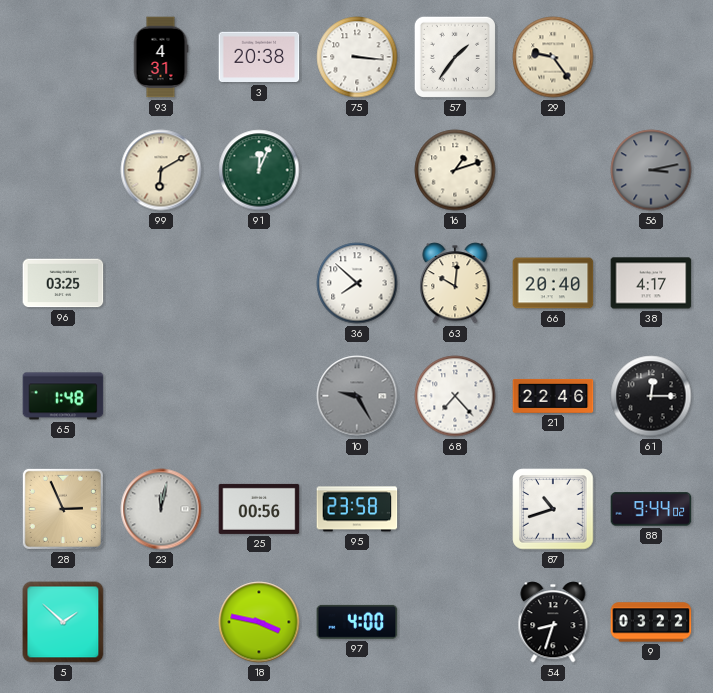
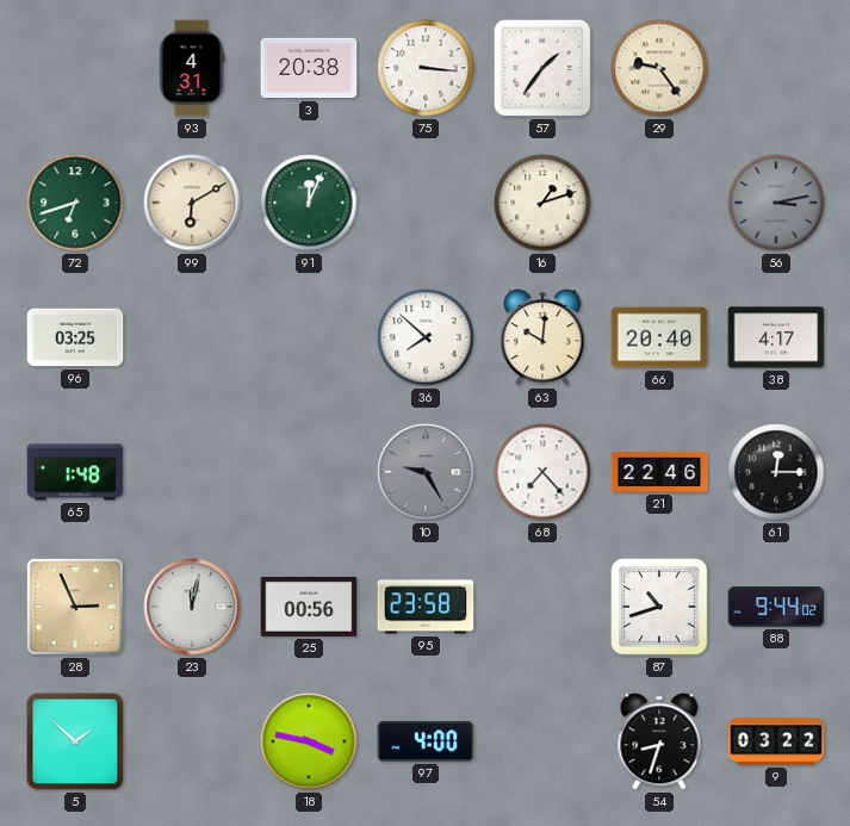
72: none -> 6:42
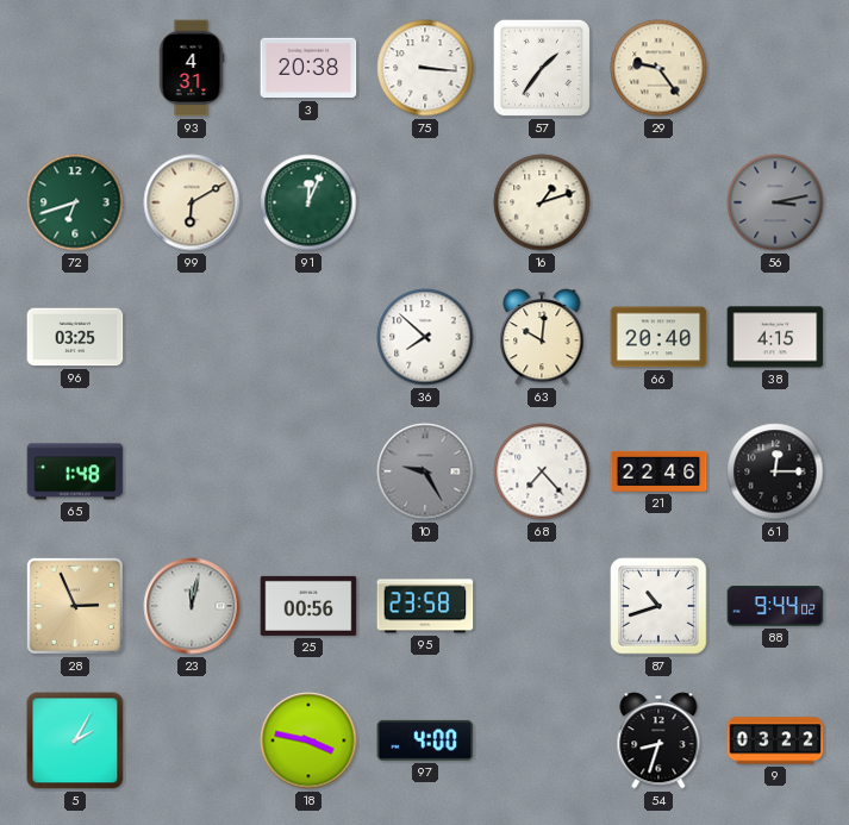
38: 4:17 -> 4:15
5: 1:52 -> 2:05
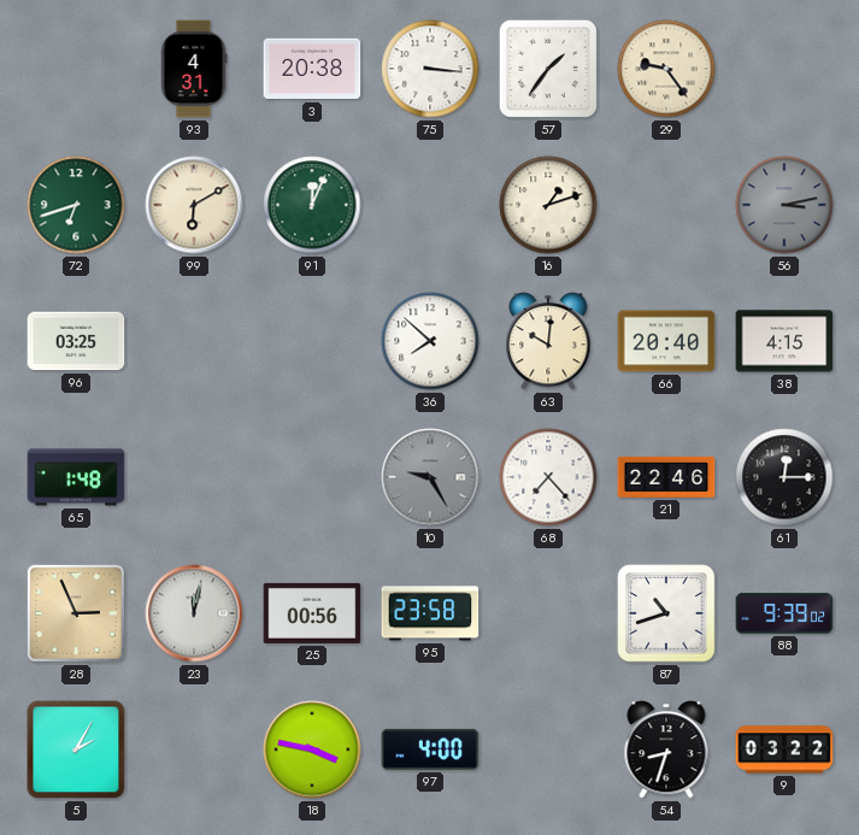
88: 9:44 -> 9:39
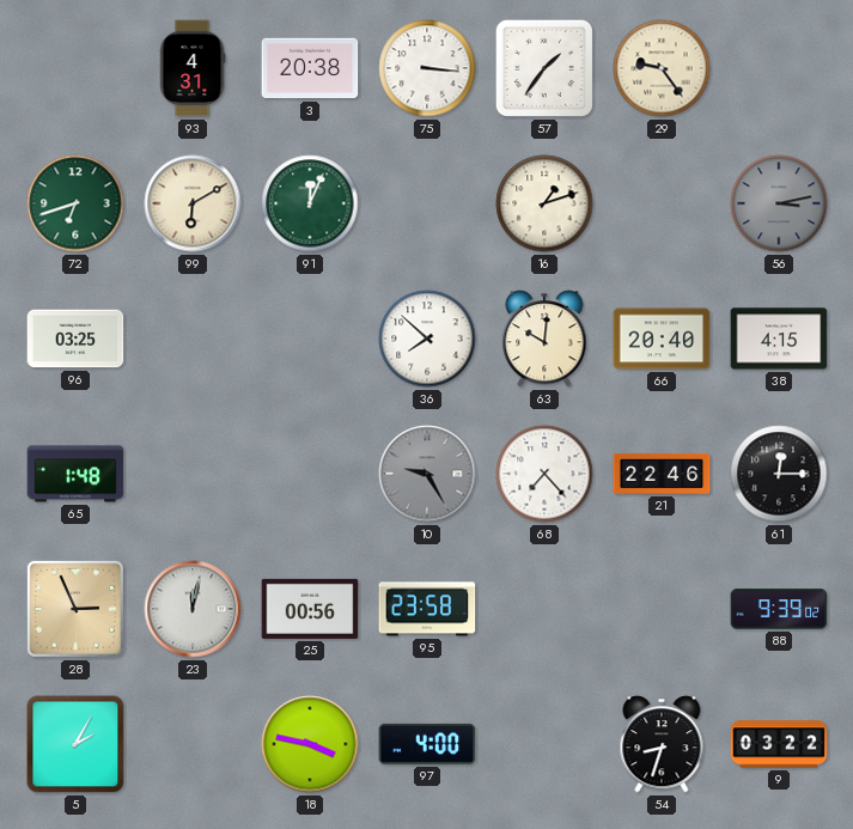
87: 10:42 -> none
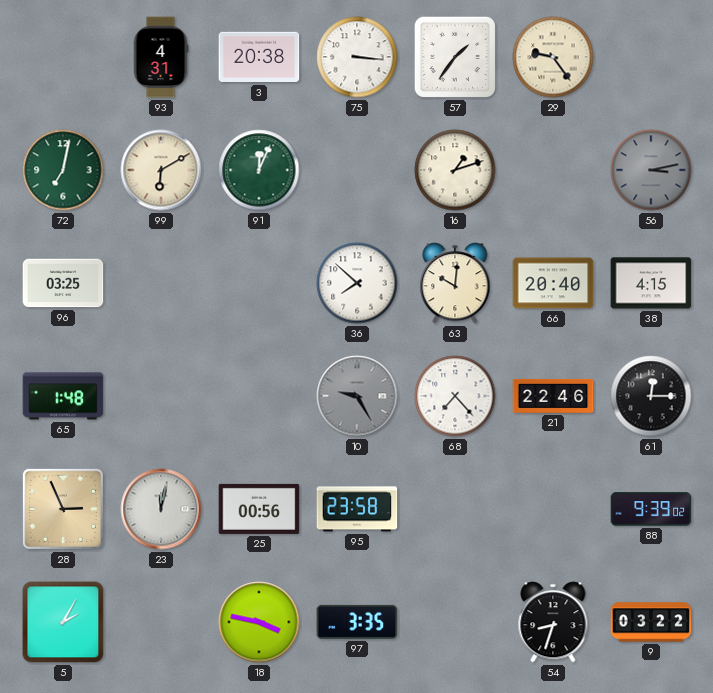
72: 6:42 -> 7:02
97: 4:00 -> 3:35
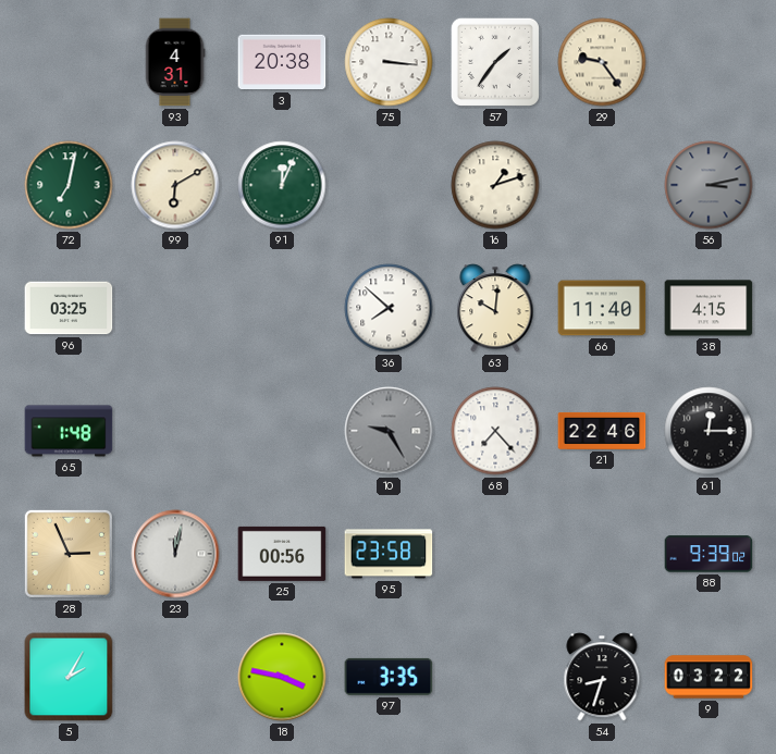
66: 20:40 -> 11:40
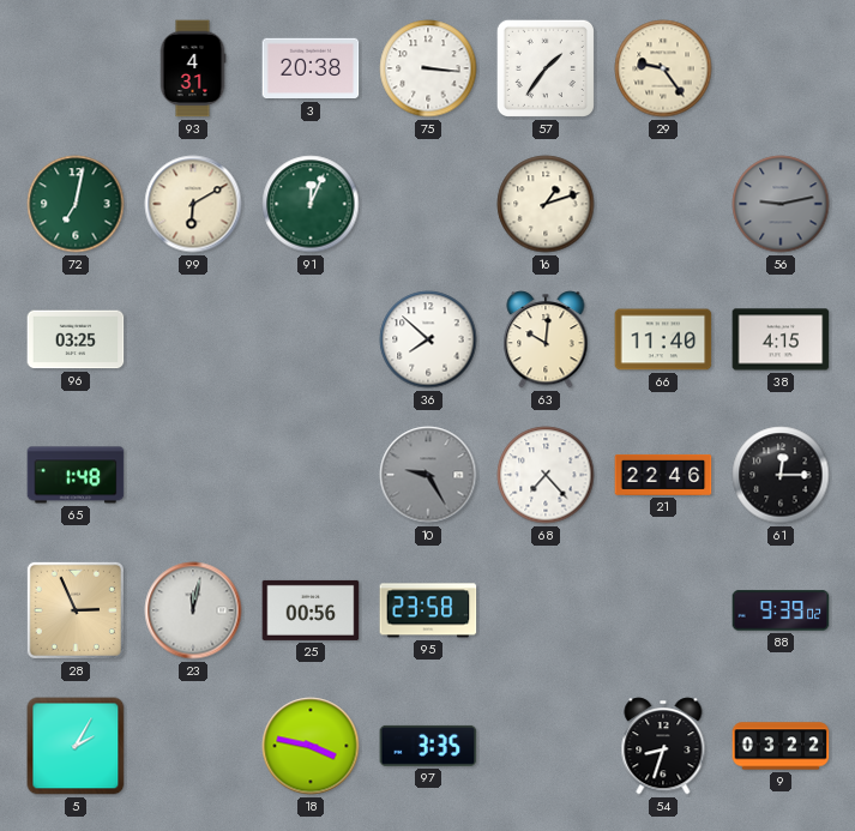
56: 3:13 -> 9:13
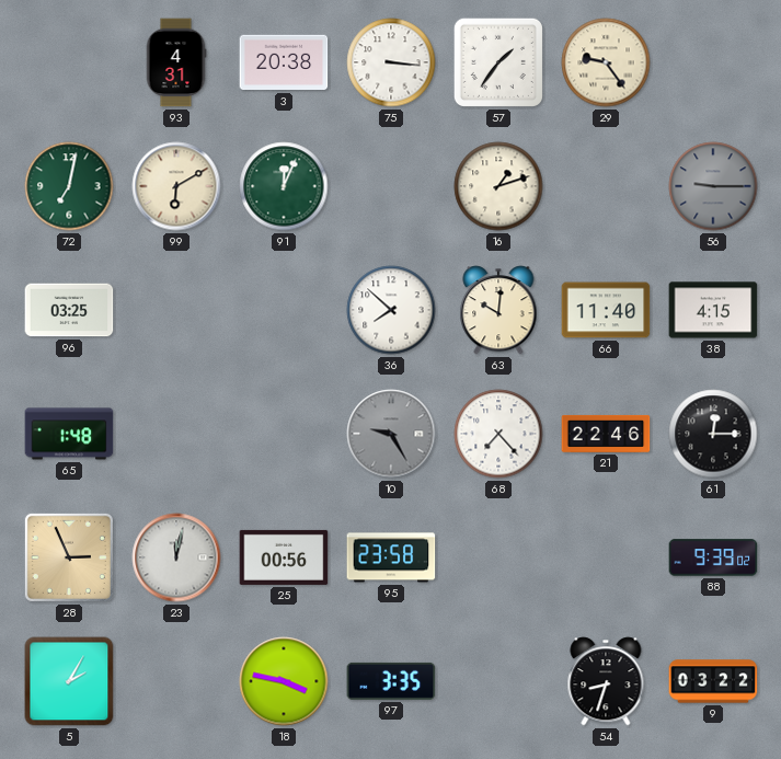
56: 9:13 -> 9:15
